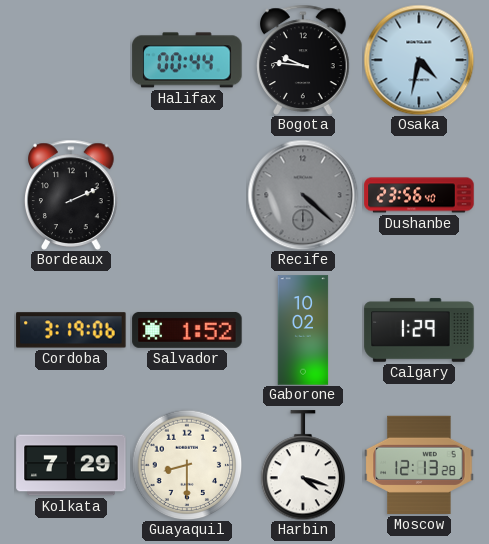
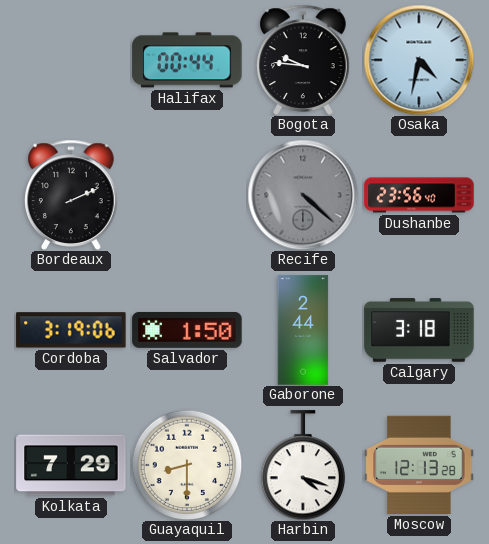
Salvador: 1:52 -> 1:50
Gaborone: 10:02 -> 2:44
Calgary: 1:29 -> 3:18
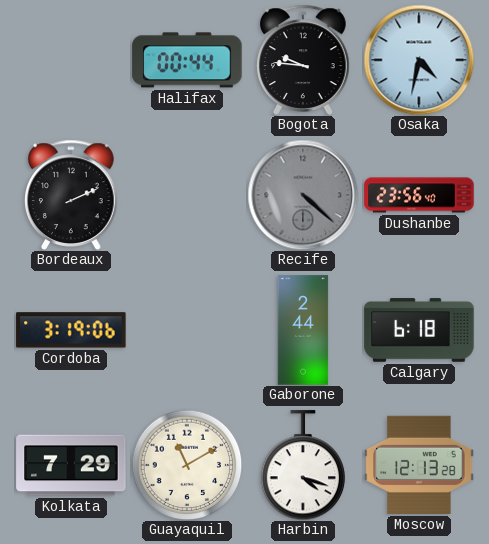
Salvador: 1:50 -> none
Calgary: 3:18 -> 6:18
Guayaquil: 8:30 -> 11:10
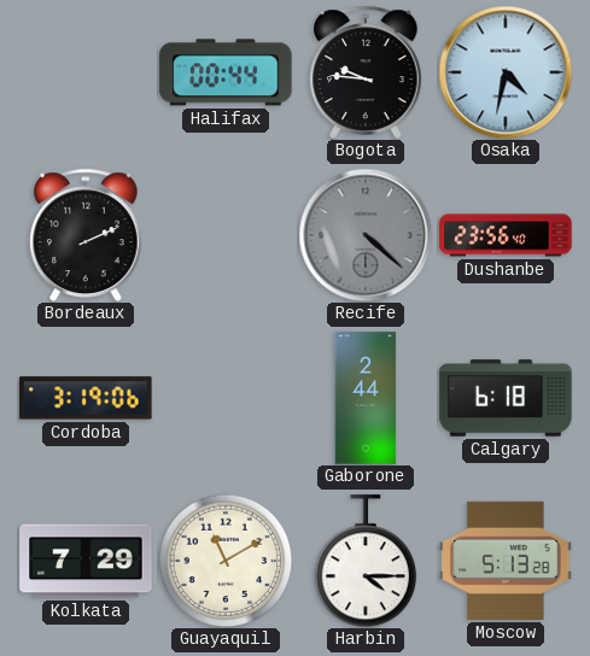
Harbin: 4:18 -> 4:15
Moscow: 12:13 -> 5:13
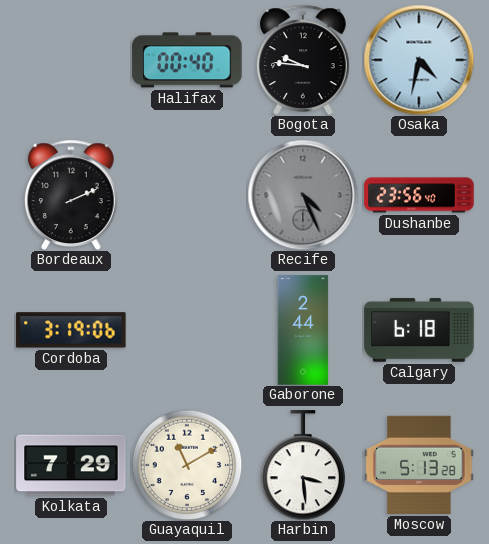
Halifax: 00:44 -> 00:40
Recife: 4:22 -> 4:26
Harbin: 4:15 -> 3:29
